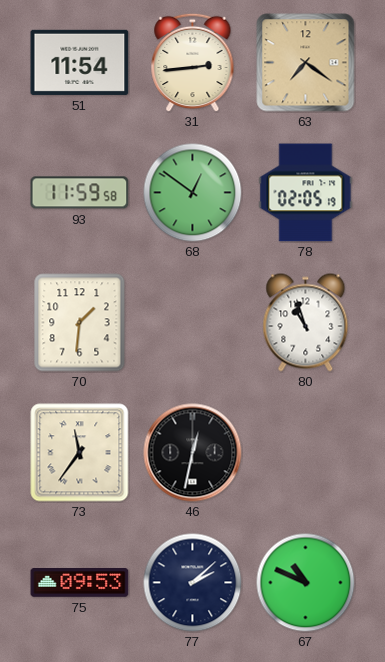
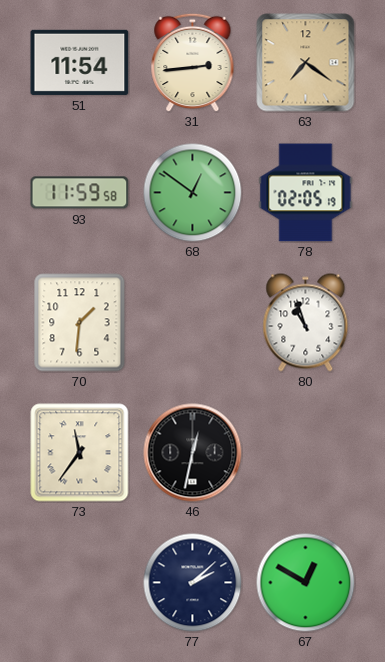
75: 09:53 -> none
67: 10:49 -> 12:50
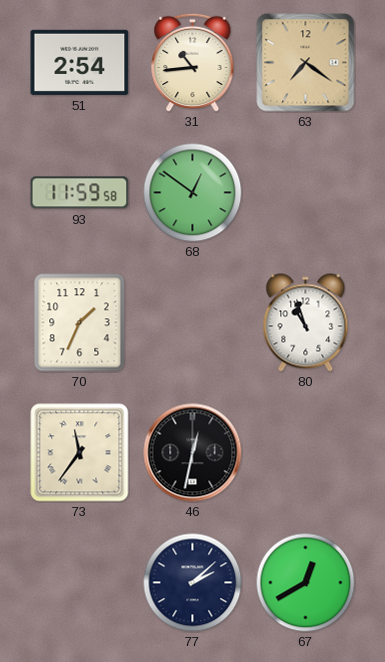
51: 11:54 -> 2:54
31: 2:44 -> 10:44
78: 02:05 -> none
70: 1:31 -> 1:34
67: 12:50 -> 12:40
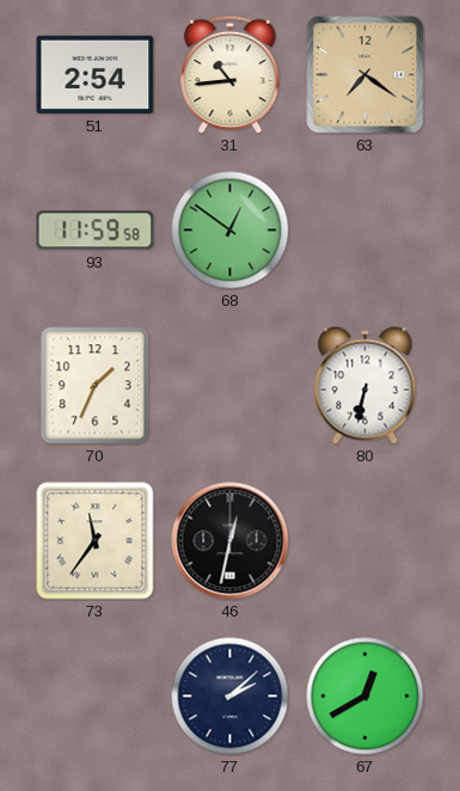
80: 10:57 -> 6:32
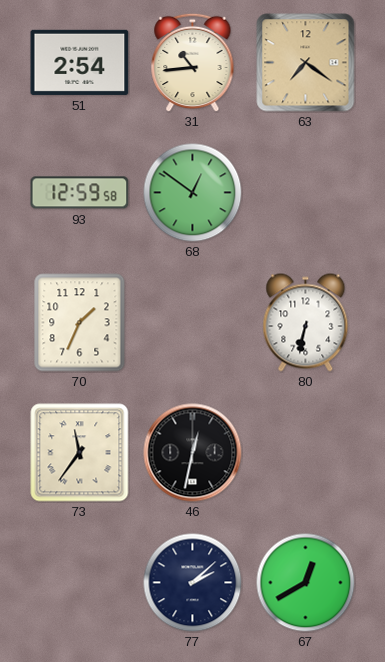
93: 11:59 -> 12:59
